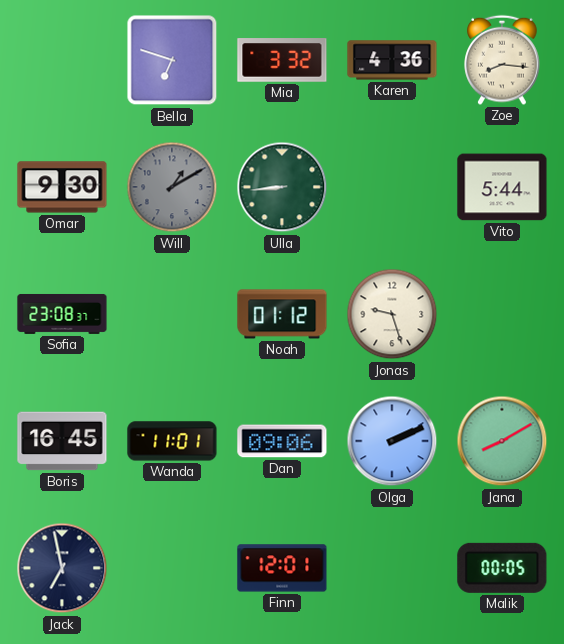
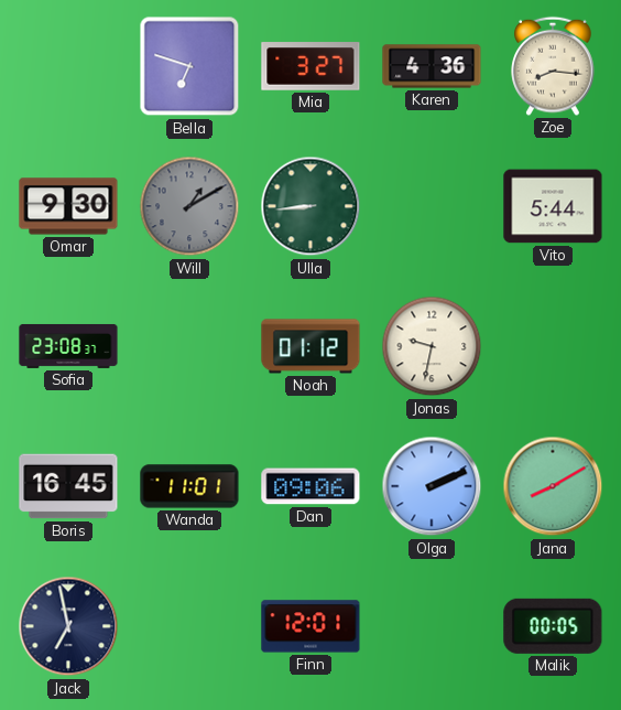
Mia: 3:32 -> 3:27
Jonas: 9:27 -> 9:32
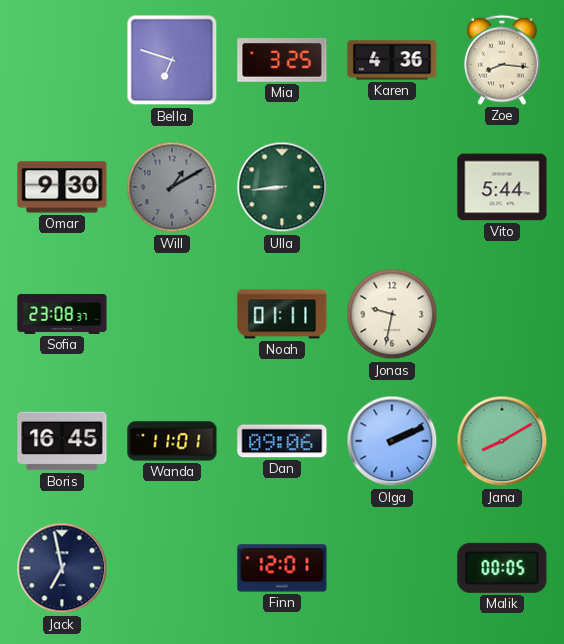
Mia: 3:27 -> 3:25
Noah: 01:12 -> 01:11
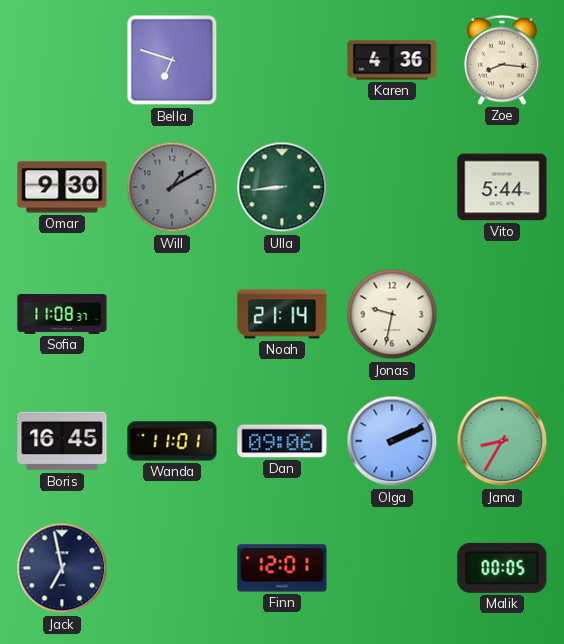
Mia: 3:25 -> none
Sofia: 23:08 -> 11:08
Noah: 01:11 -> 21:14
Jana: 8:10 -> 8:35
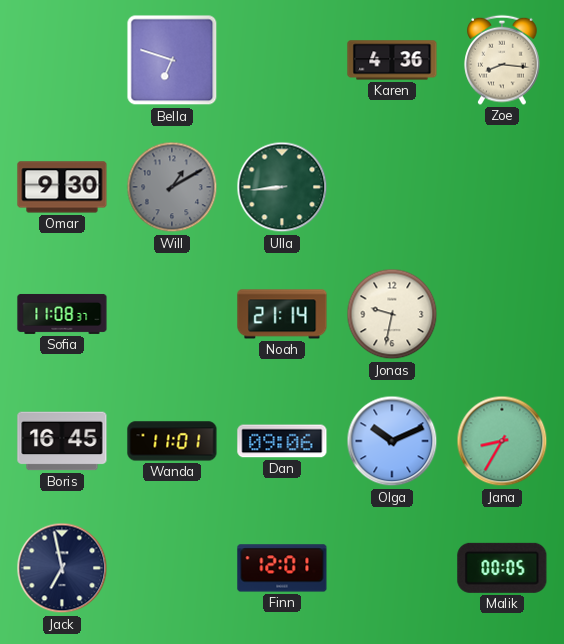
Vito: 5:44 -> none
Olga: 2:11 -> 10:11
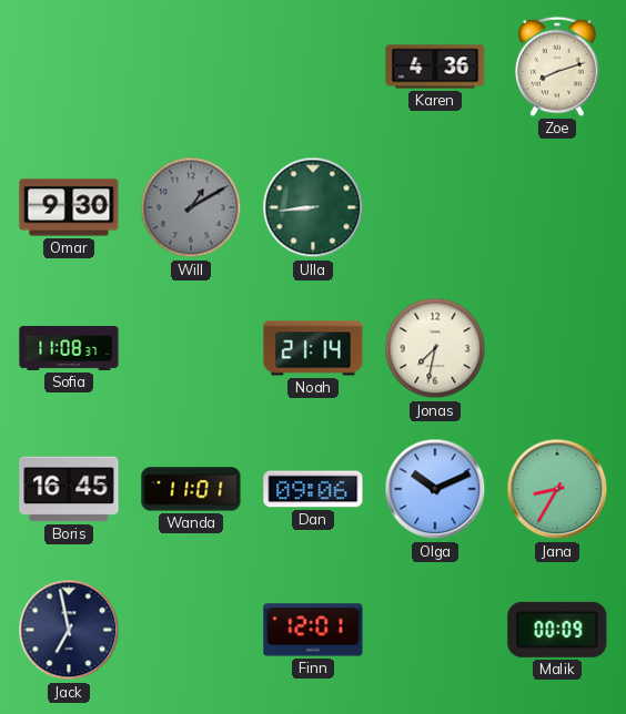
Bella: 6:48 -> none
Zoe: 8:16 -> 8:12
Jonas: 9:32 -> 7:32
Malik: 00:05 -> 00:09
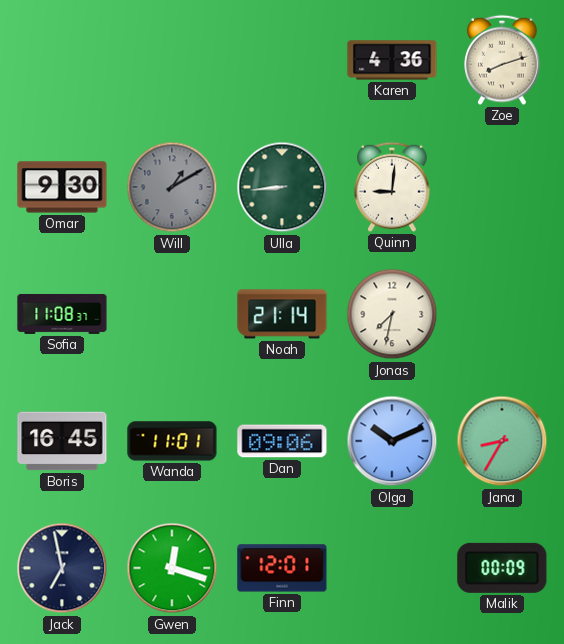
Quinn: none -> 9:01
Gwen: none -> 12:18
